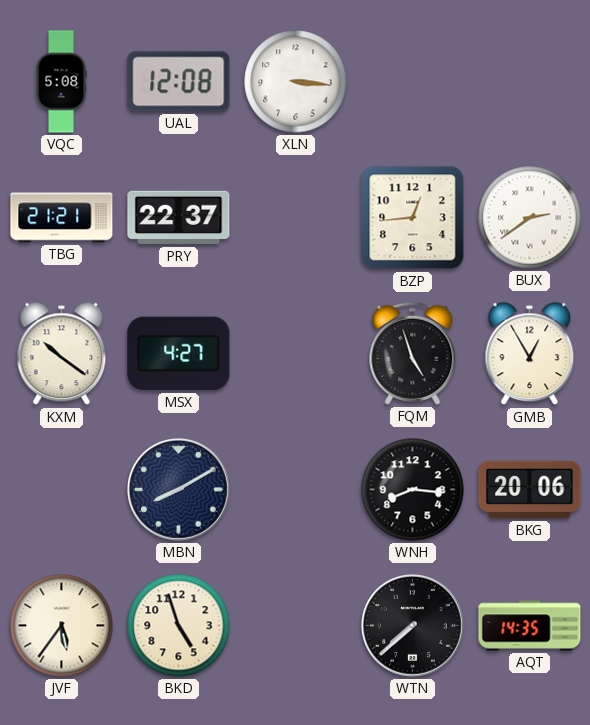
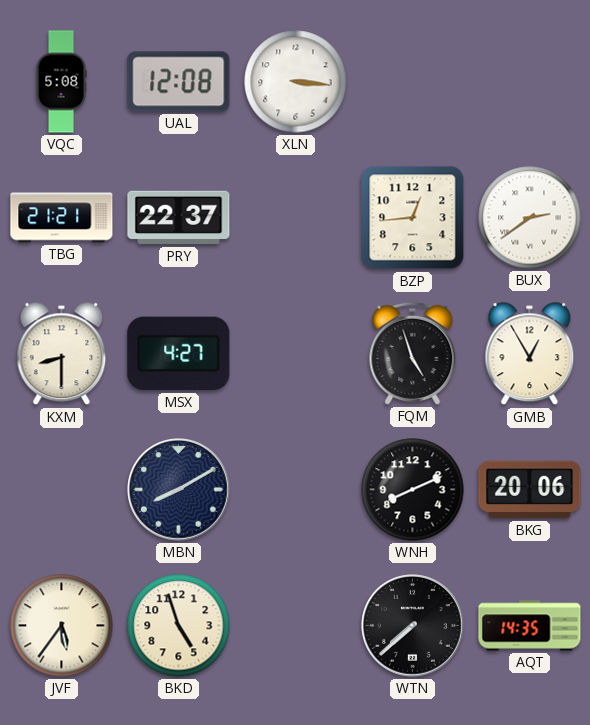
KXM: 10:21 -> 8:30
WNH: 8:16 -> 8:11
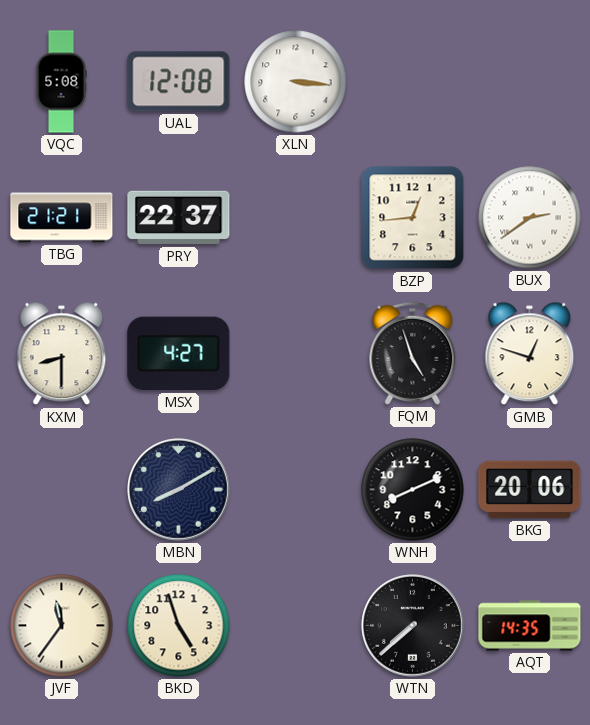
GMB: 12:55 -> 12:48
JVF: 5:36 -> 11:36
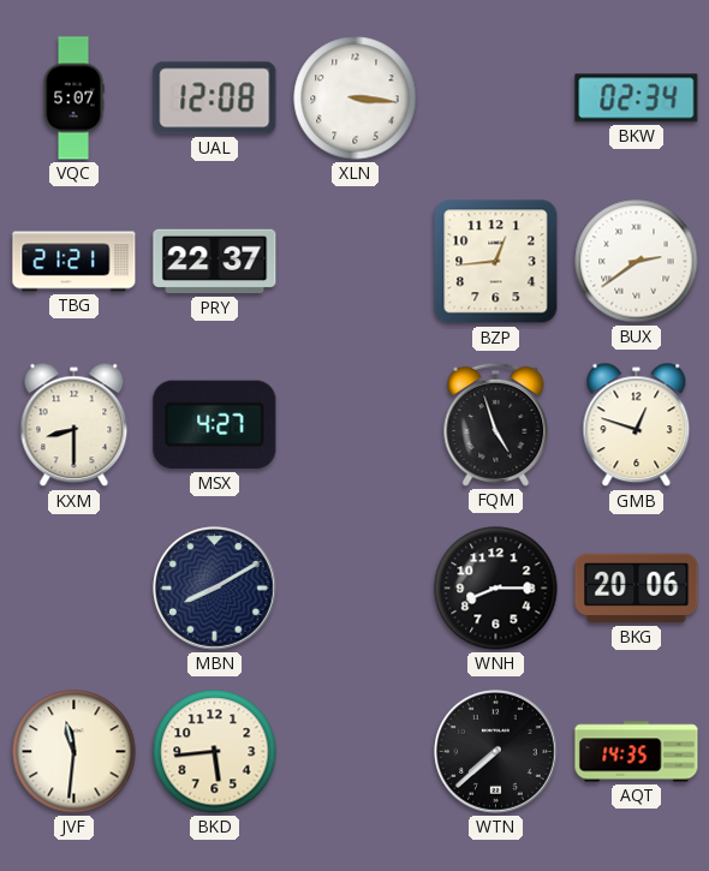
VQC: 5:08 -> 5:07
BKW: none -> 02:34
WNH: 8:11 -> 8:15
JVF: 11:36 -> 11:31
BKD: 4:57 -> 5:44
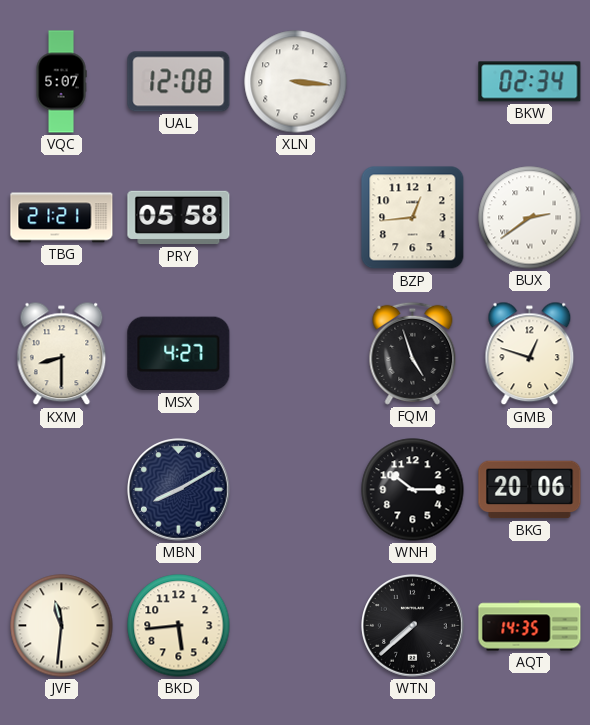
PRY: 22:37 -> 05:58
WNH: 8:15 -> 10:15
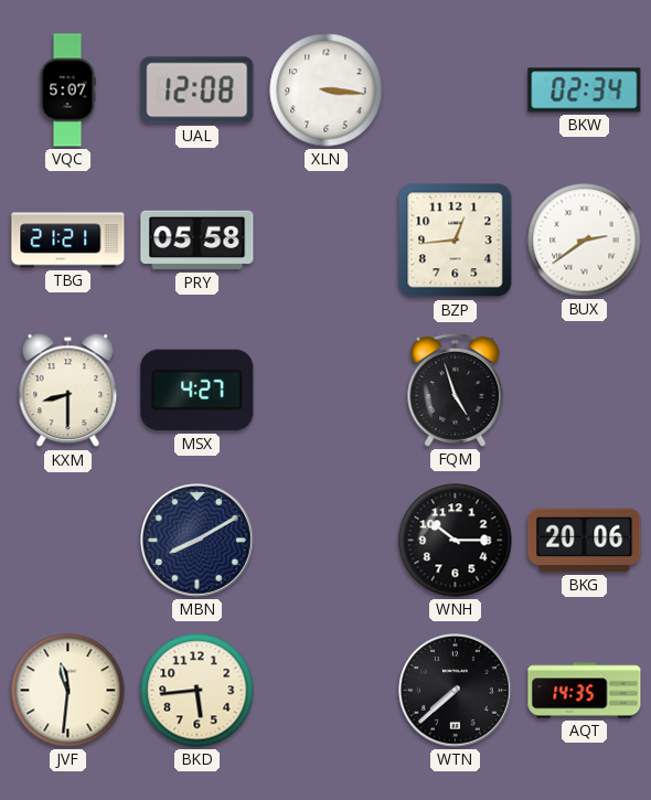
GMB: 12:48 -> none
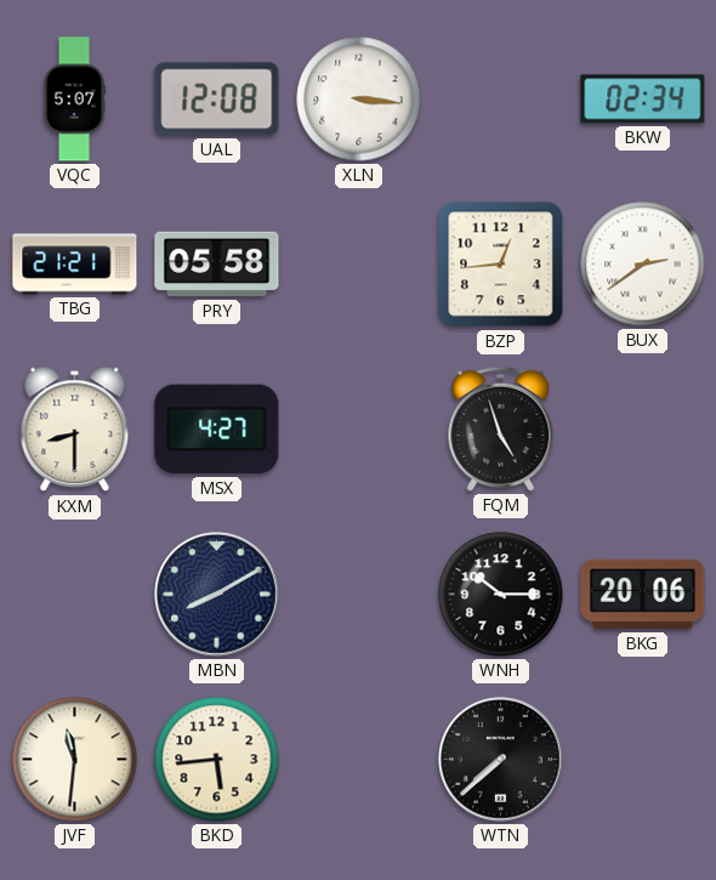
AQT: 14:35 -> none
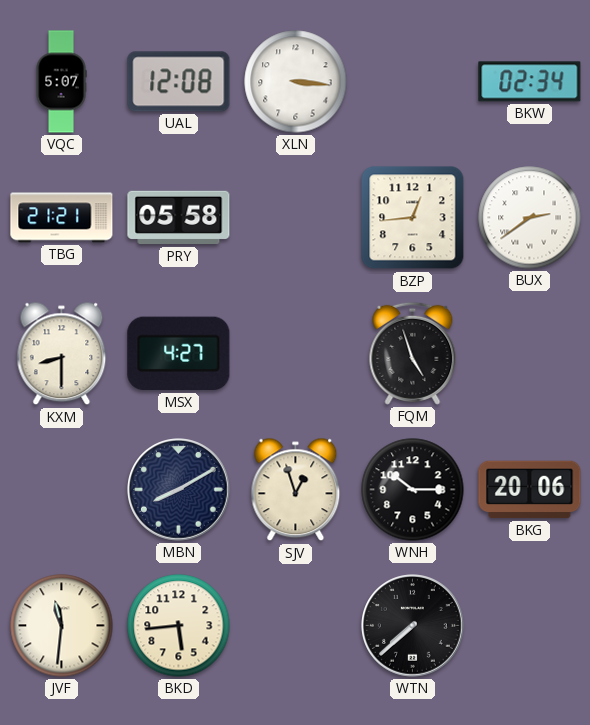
SJV: none -> 12:57
